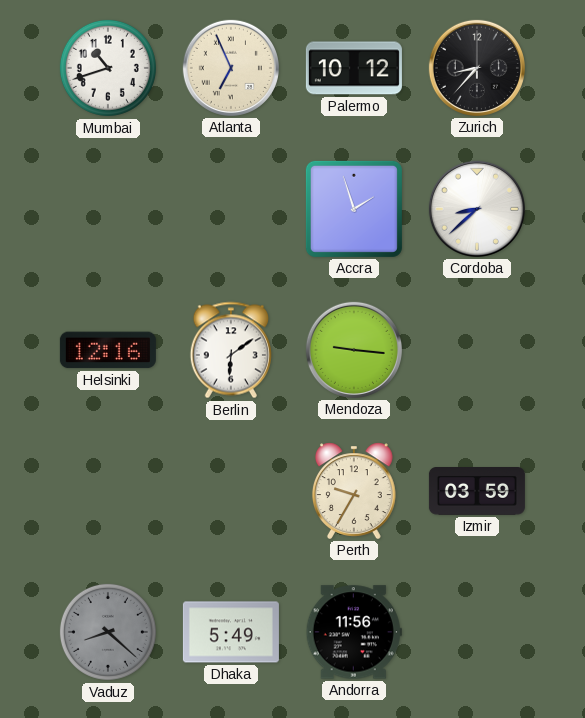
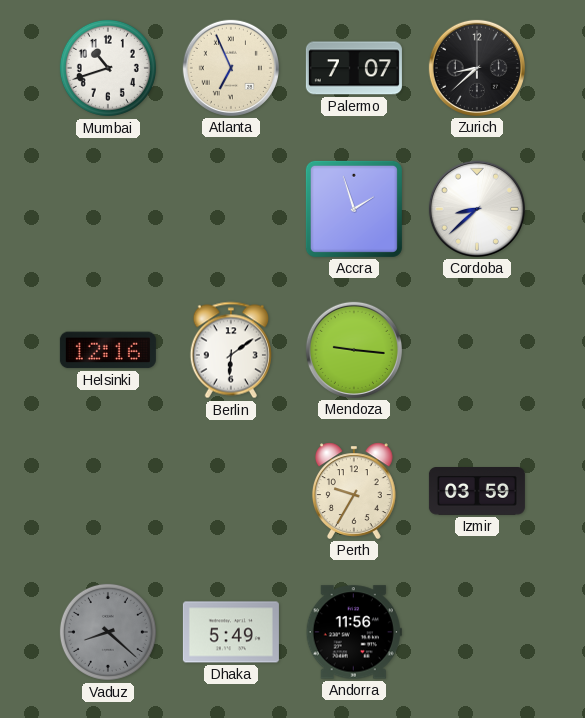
Palermo: 10:12 -> 7:07
Zurich: 8:37 -> 8:38
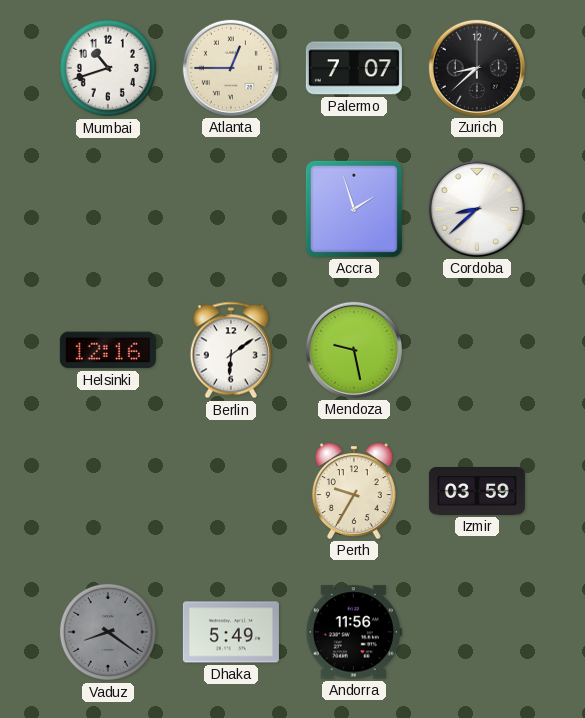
Atlanta: 6:56 -> 12:45
Mendoza: 9:16 -> 9:28
Vaduz: 8:22 -> 8:21
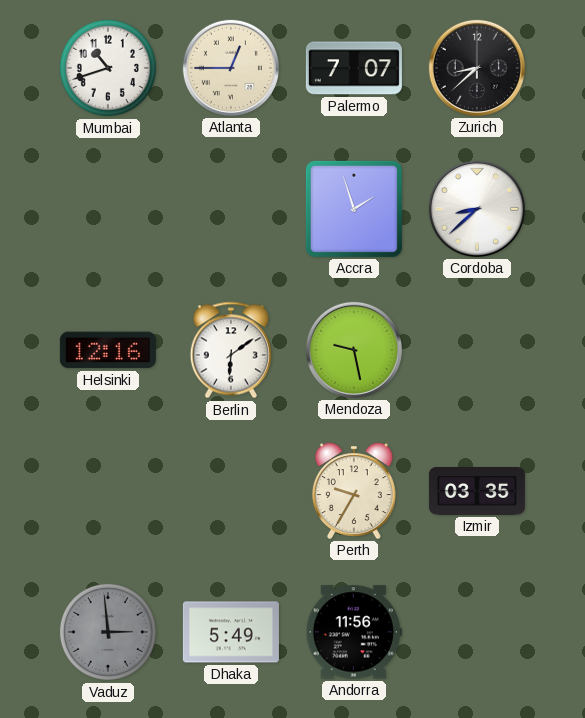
Izmir: 03:59 -> 03:35
Vaduz: 8:21 -> 2:59
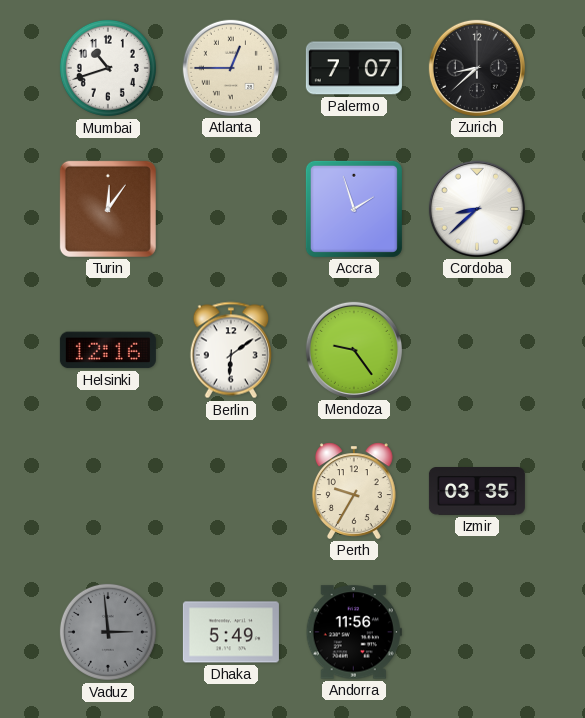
Turin: none -> 12:06
Mendoza: 9:28 -> 9:24
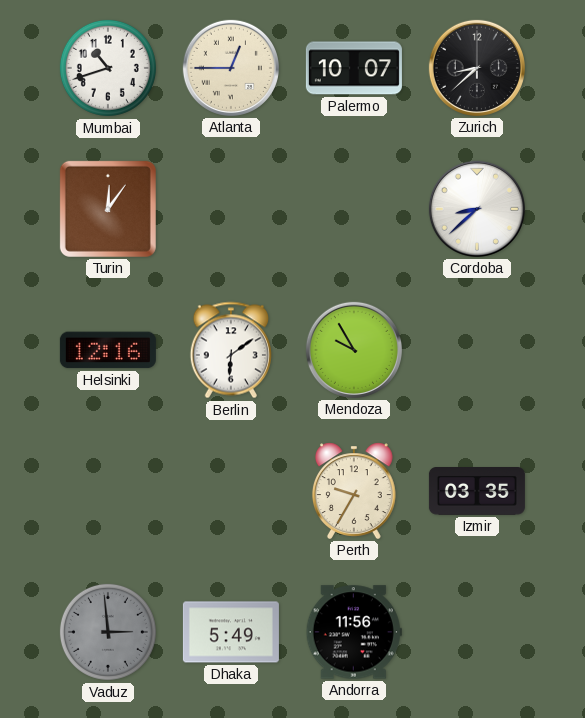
Palermo: 7:07 -> 10:07
Accra: 1:57 -> none
Mendoza: 9:24 -> 9:55
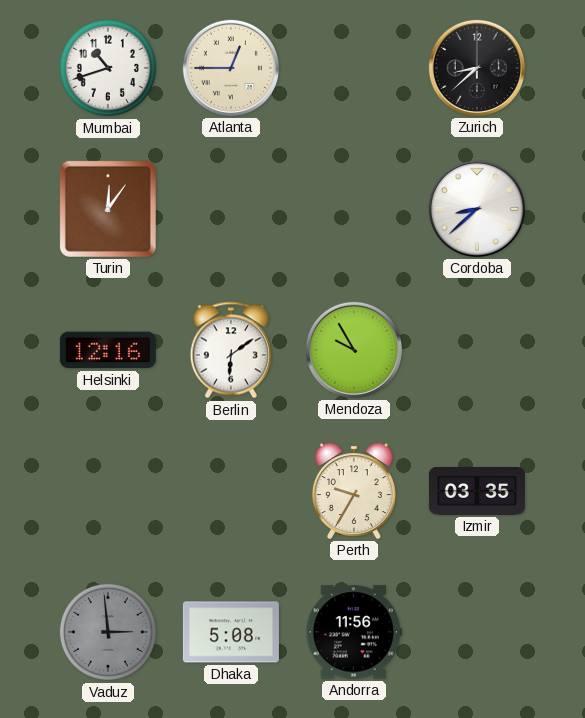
Palermo: 10:07 -> none
Dhaka: 5:49 -> 5:08
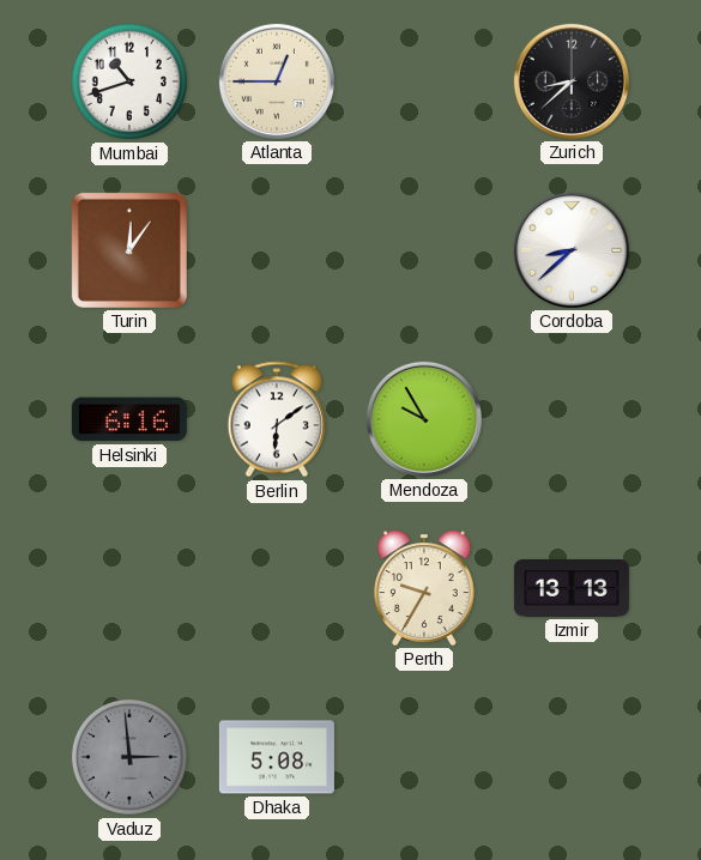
Helsinki: 12:16 -> 6:16
Izmir: 03:35 -> 13:13
Andorra: 11:56 -> none
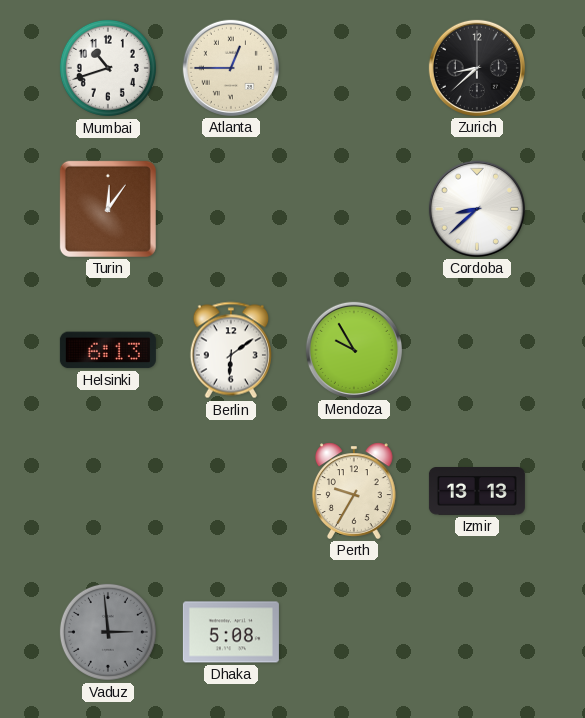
Helsinki: 6:16 -> 6:13
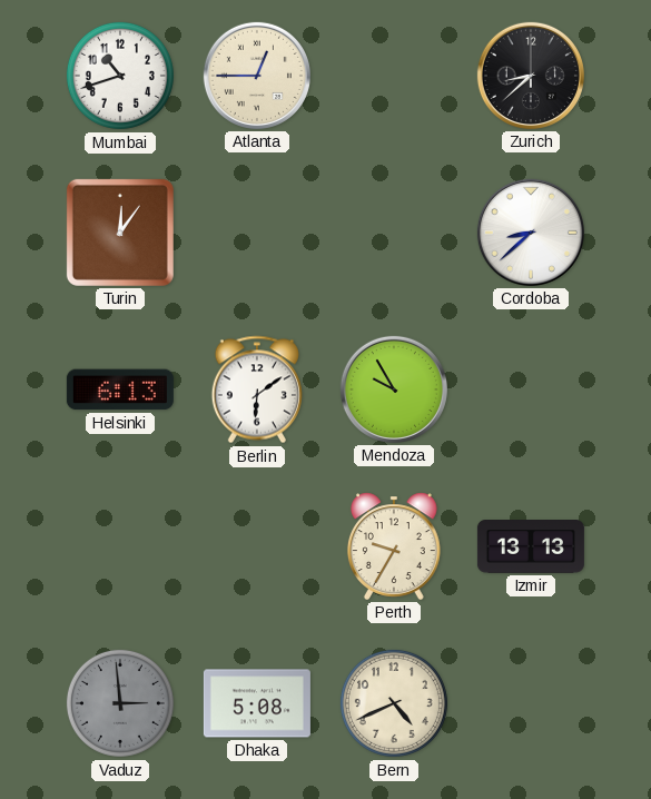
Bern: none -> 4:41
